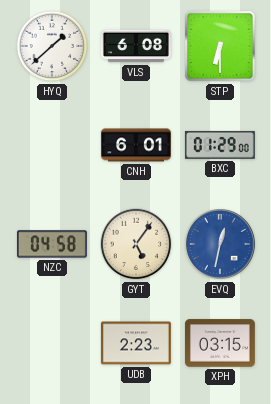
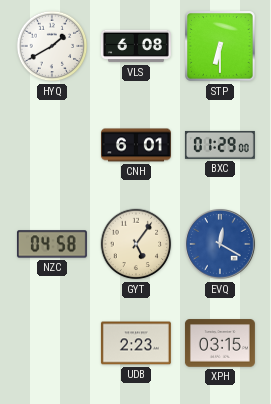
HYQ: 1:38 -> 1:40
EVQ: 12:32 -> 12:20
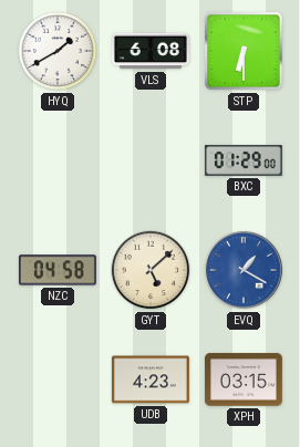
CNH: 6:01 -> none
GYT: 5:06 -> 5:08
EVQ: 12:20 -> 1:20
UDB: 2:23 -> 4:23
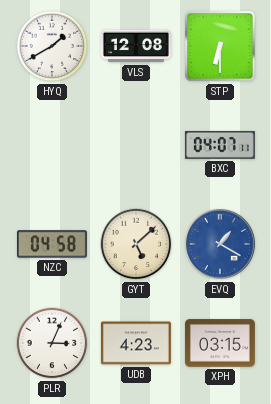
VLS: 6:08 -> 12:08
BXC: 01:29 -> 04:07
PLR: none -> 3:04
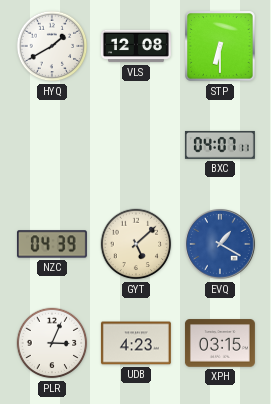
NZC: 04:58 -> 04:39
